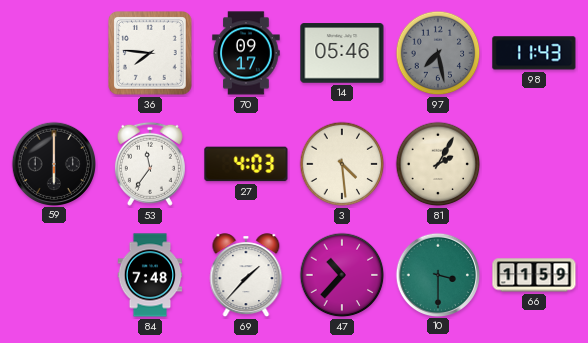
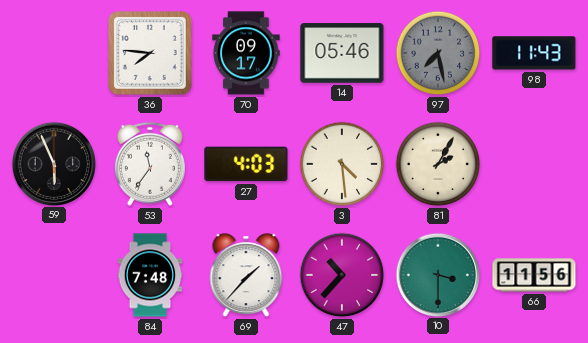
59: 6:00 -> 5:56
66: 11:59 -> 11:56
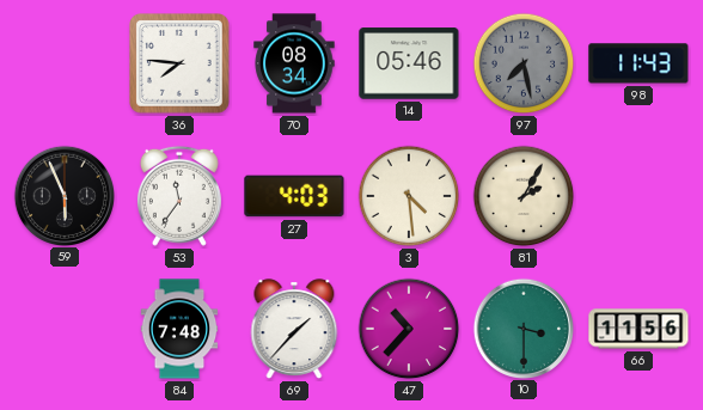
70: 09:17 -> 08:34
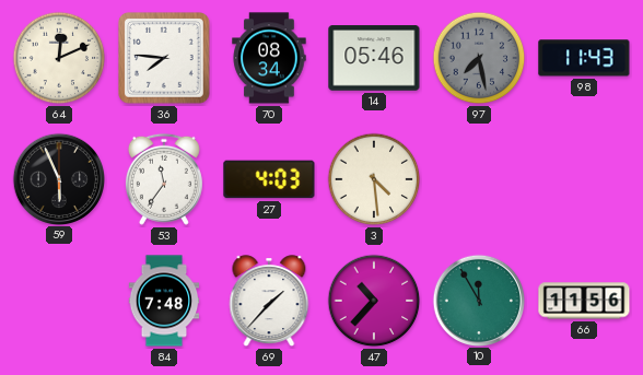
64: none -> 12:11
81: 2:05 -> none
10: 3:30 -> 11:55
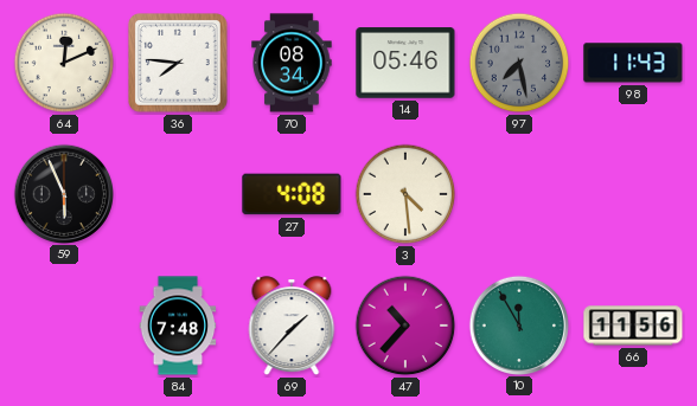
53: 11:36 -> none
27: 4:03 -> 4:08
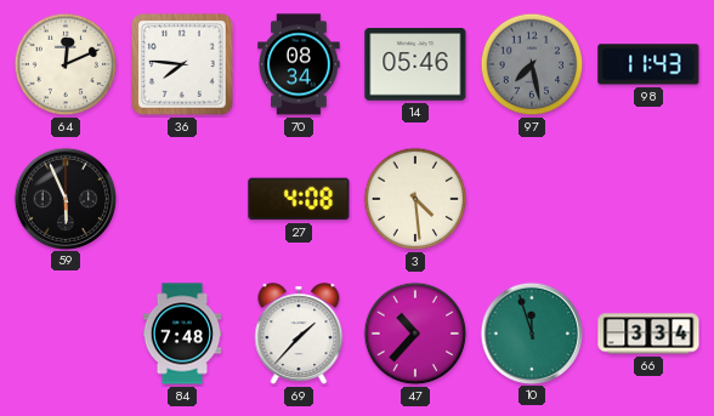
10: 11:55 -> 11:57
66: 11:56 -> 3:34
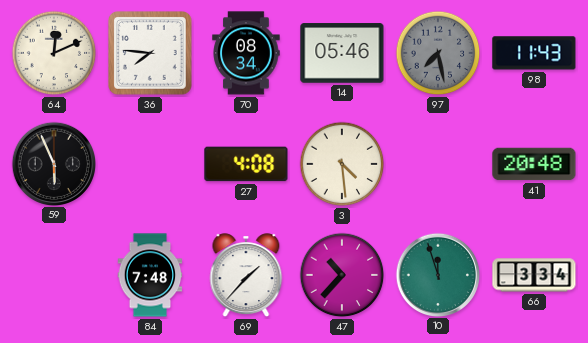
41: none -> 20:48
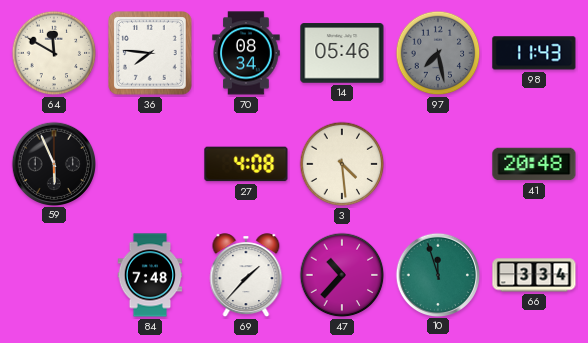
64: 12:11 -> 11:50
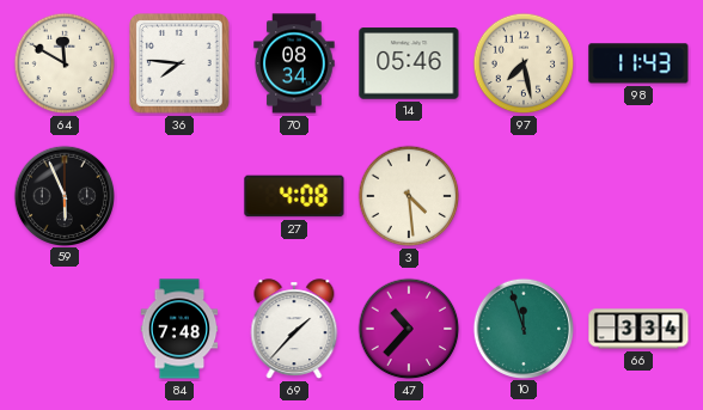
97 dial: grey -> cream
41: 20:48 -> none
